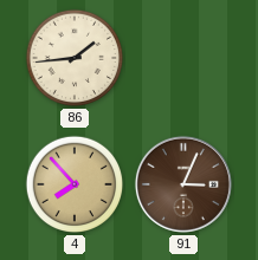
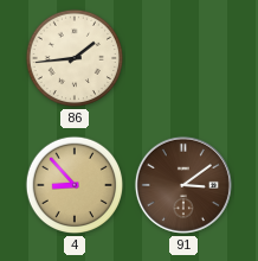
4: 7:53 -> 8:53
91: 3:04 -> 3:09
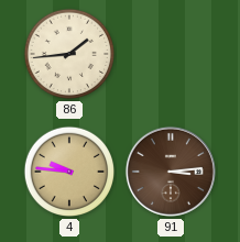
4: 8:53 -> 9:46
91: 3:09 -> 3:14
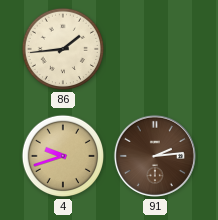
4: 9:46 -> 9:42
91: 3:14 -> 2:14
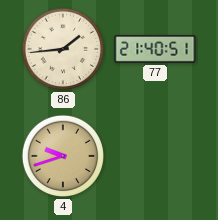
77: none -> 21:40
91: 2:14 -> none
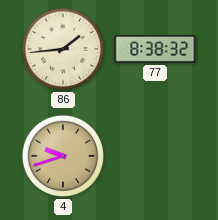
77: 21:40 -> 8:38
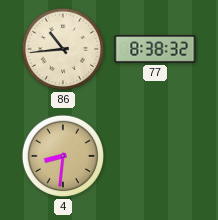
86: 1:44 -> 10:44
4: 9:42 -> 8:31
